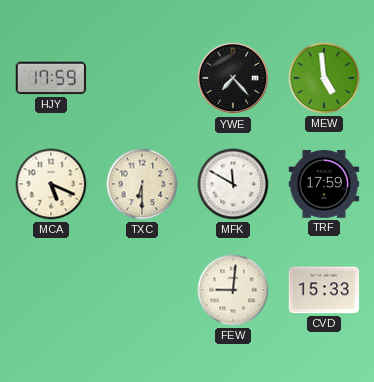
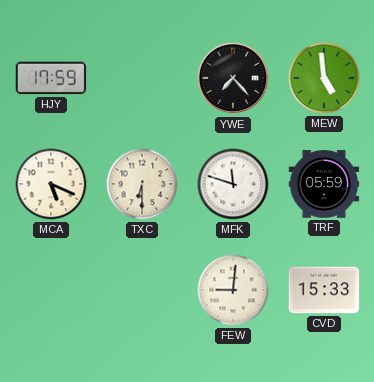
MFK: 11:50 -> 11:48
TRF: 17:59 -> 05:59
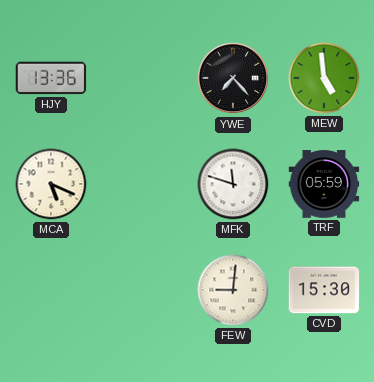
HJY: 17:59 -> 13:36
TXC: 6:30 -> none
CVD: 15:33 -> 15:30
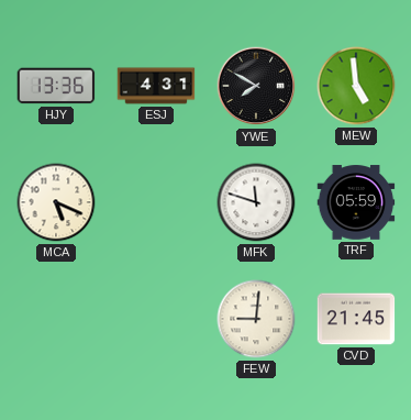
ESJ: none -> 4:31
YWE: 7:23 -> 7:50
CVD: 15:30 -> 21:45
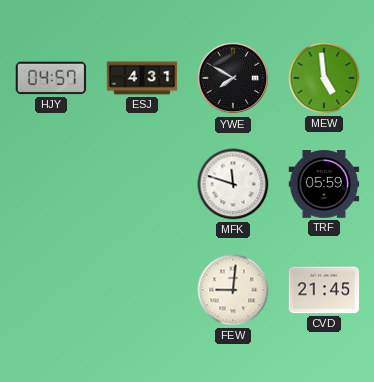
HJY: 13:36 -> 04:57
MCA: 5:19 -> none
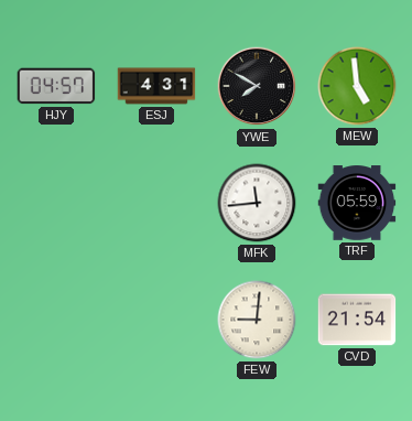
MFK: 11:48 -> 11:44
CVD: 21:45 -> 21:54
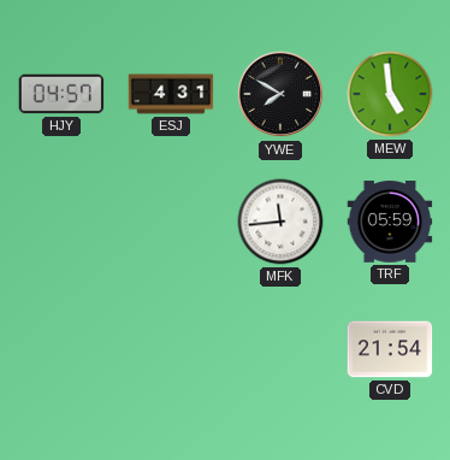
FEW: 9:01 -> none
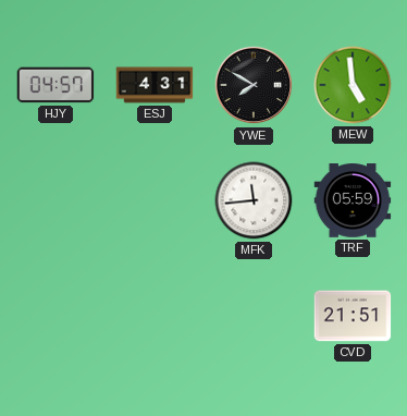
CVD: 21:54 -> 21:51
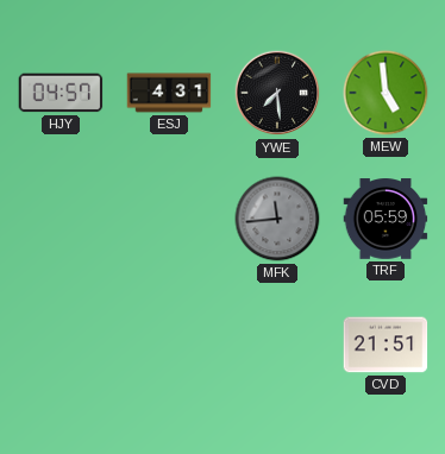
YWE: 7:50 -> 7:29
MFK dial: white -> grey
